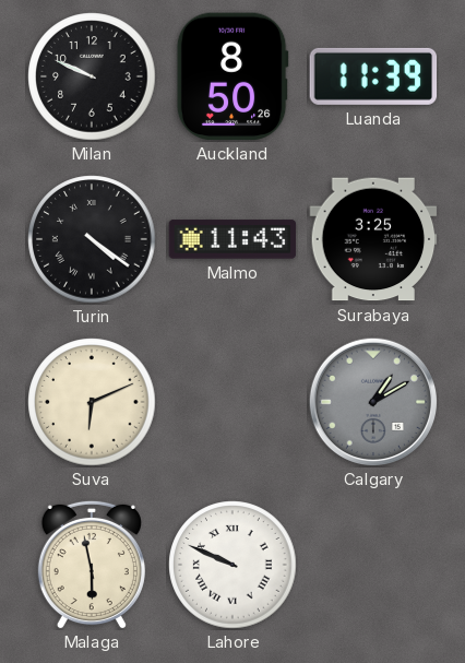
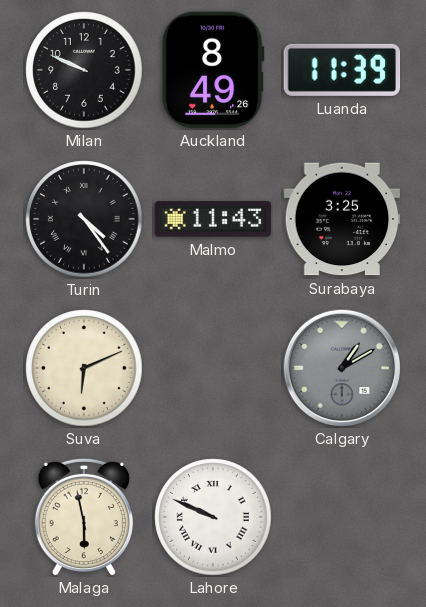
Auckland: 8:50 -> 8:49
Turin: 4:21 -> 4:24
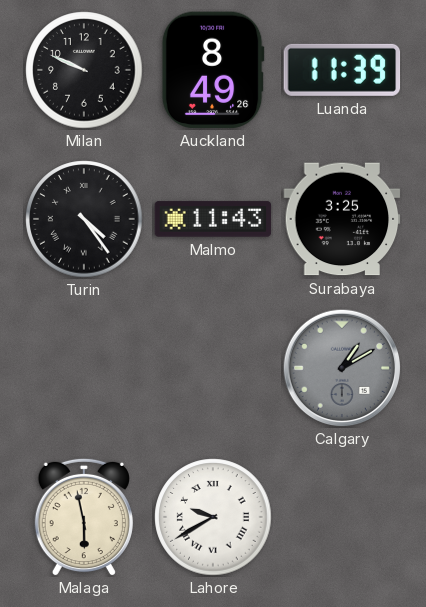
Suva: 6:11 -> none
Lahore: 9:49 -> 9:40
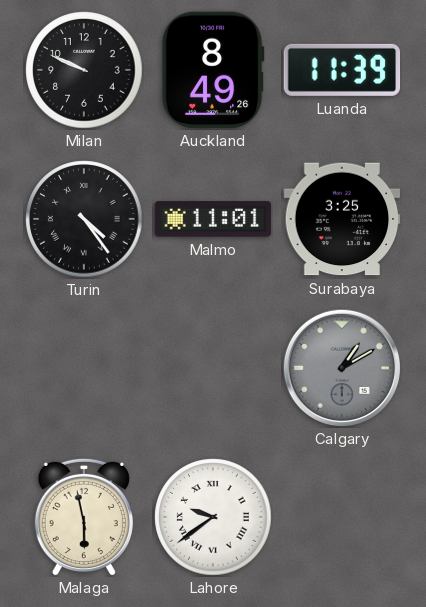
Malmo: 11:43 -> 11:01
Lahore: 9:40 -> 9:39
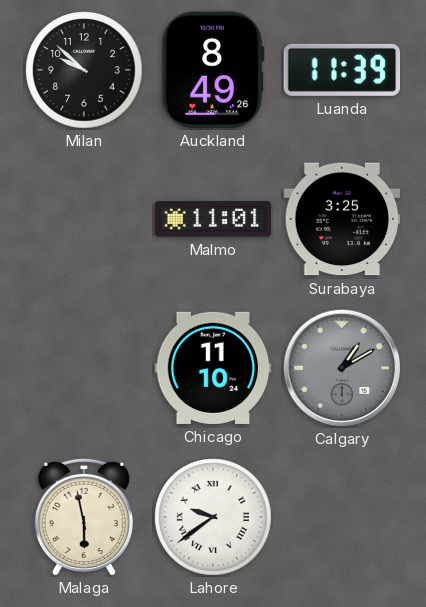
Milan: 9:49 -> 9:52
Turin: 4:24 -> none
Chicago: none -> 11:10
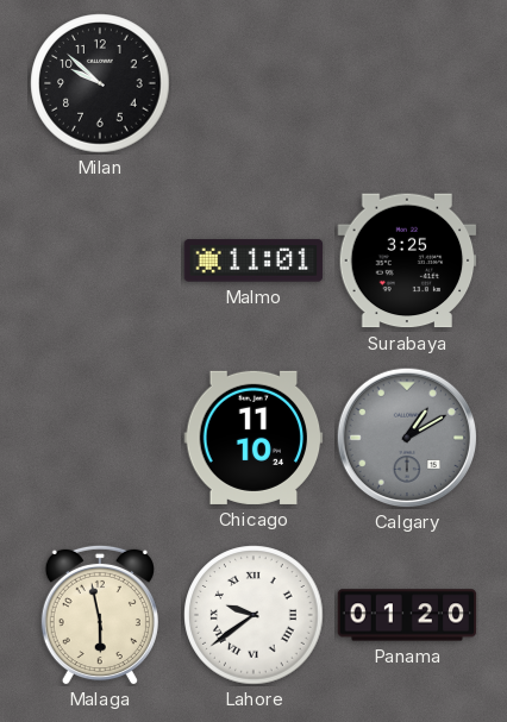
Auckland: 8:49 -> none
Luanda: 11:39 -> none
Panama: none -> 01:20
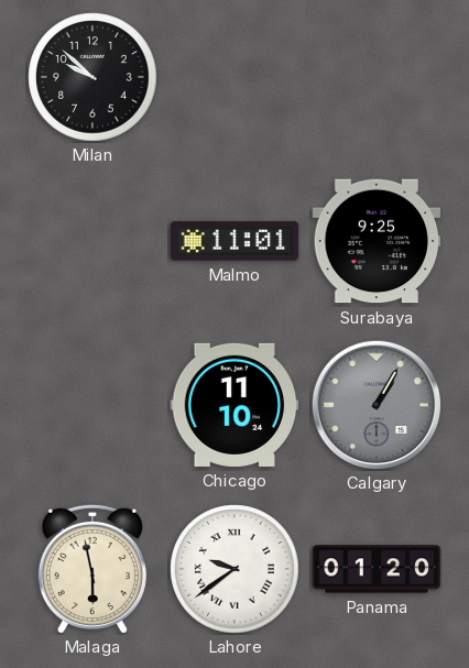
Surabaya: 3:25 -> 9:25
Calgary: 1:10 -> 1:05
